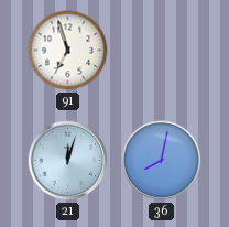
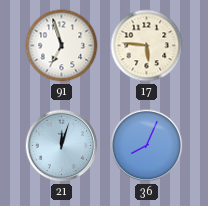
17: none -> 5:46
36: 8:02 -> 8:04
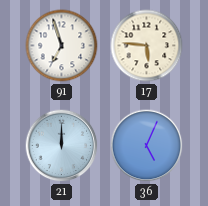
21: 12:03 -> 12:00
36: 8:04 -> 5:04
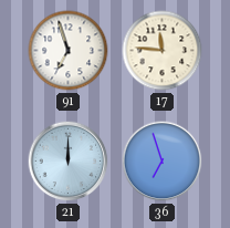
17: 5:46 -> 11:46
36: 5:04 -> 6:57
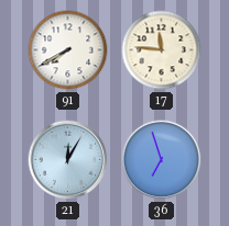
91: 6:57 -> 7:40
21: 12:00 -> 12:05
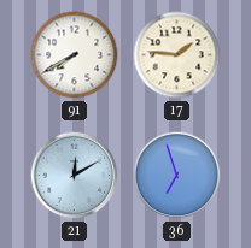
17: 11:46 -> 1:46
21: 12:05 -> 12:10
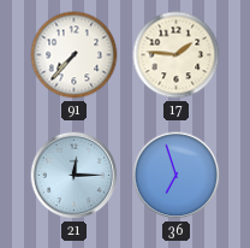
91: 7:40 -> 7:37
21: 12:10 -> 12:15
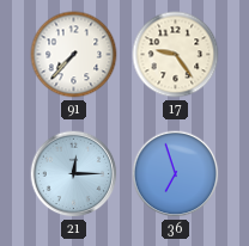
17: 1:46 -> 9:24
